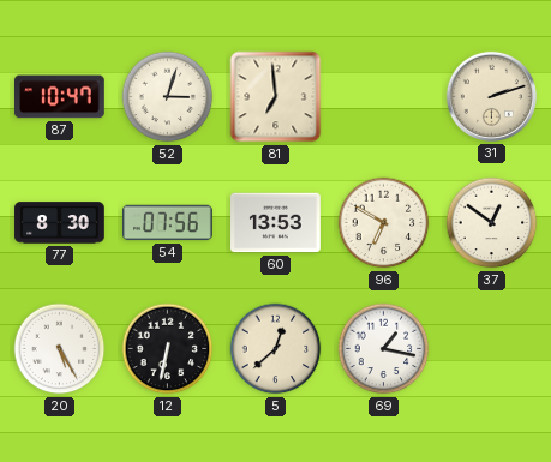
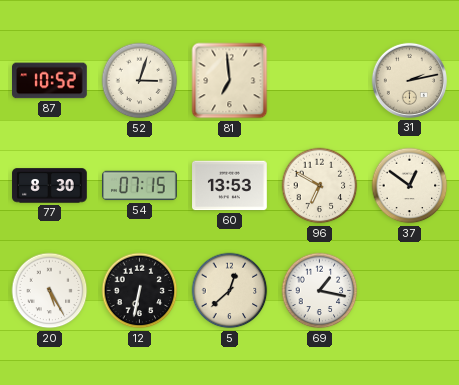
87: 10:47 -> 10:52
31: 2:12 -> 2:13
54: 07:56 -> 07:15
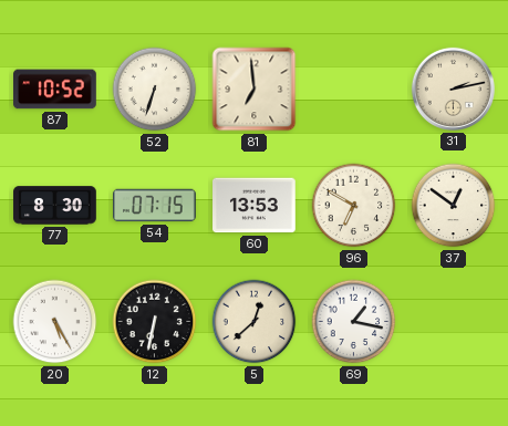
52: 3:03 -> 6:33
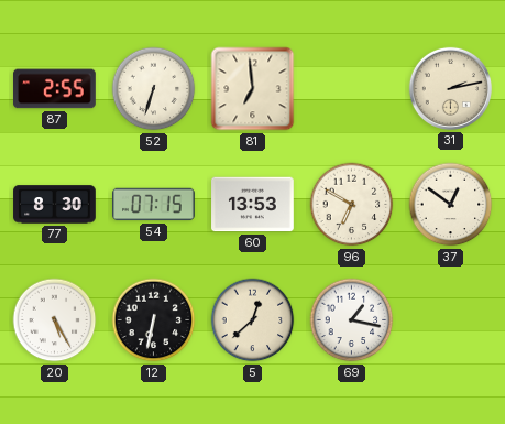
87: 10:52 -> 2:55
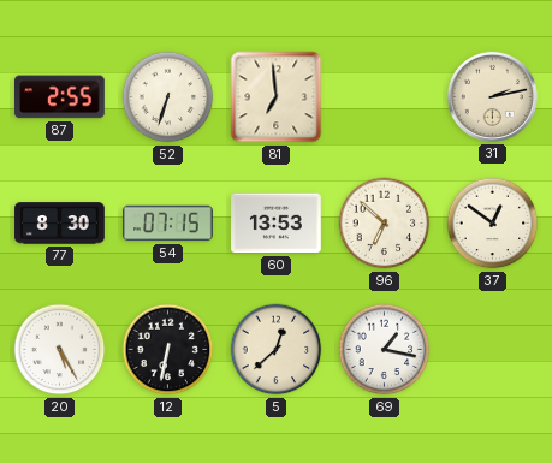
96: 6:50 -> 6:52
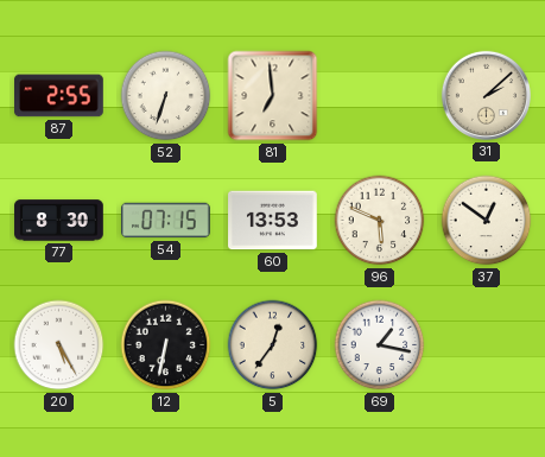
31: 2:13 -> 2:08
96: 6:52 -> 5:49
5: 12:38 -> 12:36
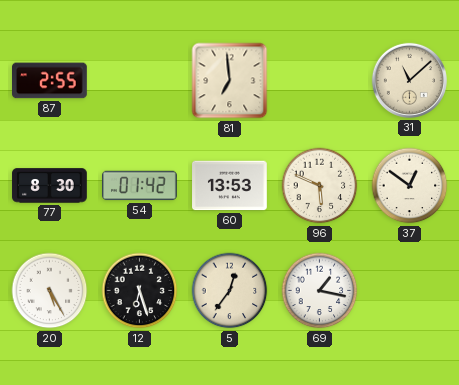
52: 6:33 -> none
31: 2:08 -> 11:08
54: 07:15 -> 01:42
12: 6:32 -> 6:27
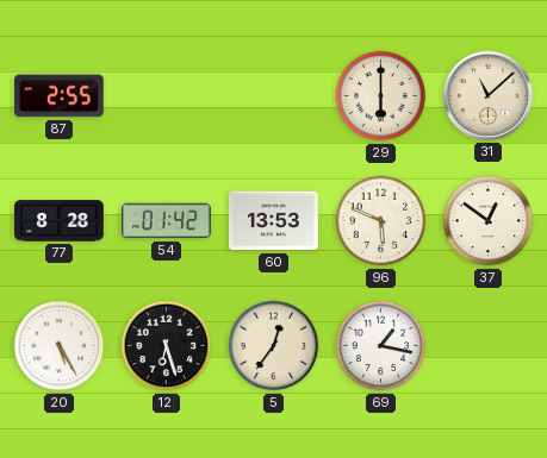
81: 6:59 -> none
29: none -> 6:00
77: 8:30 -> 8:28
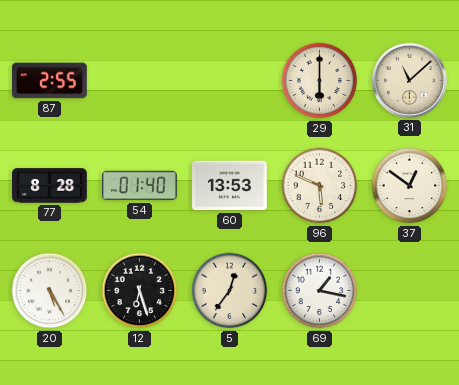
54: 01:42 -> 01:40
